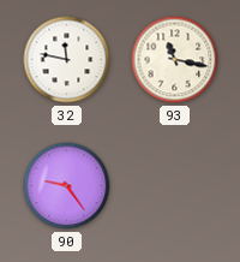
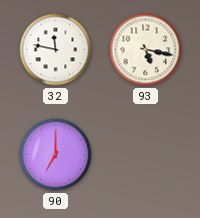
93: 11:17 -> 5:17
90: 9:24 -> 7:00
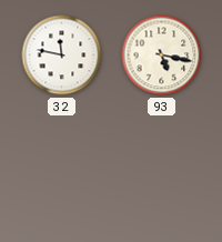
90: 7:00 -> none
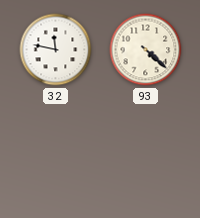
93: 5:17 -> 4:22
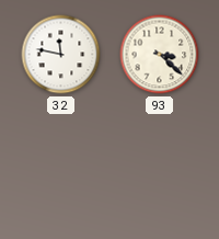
93: 4:22 -> 3:22
